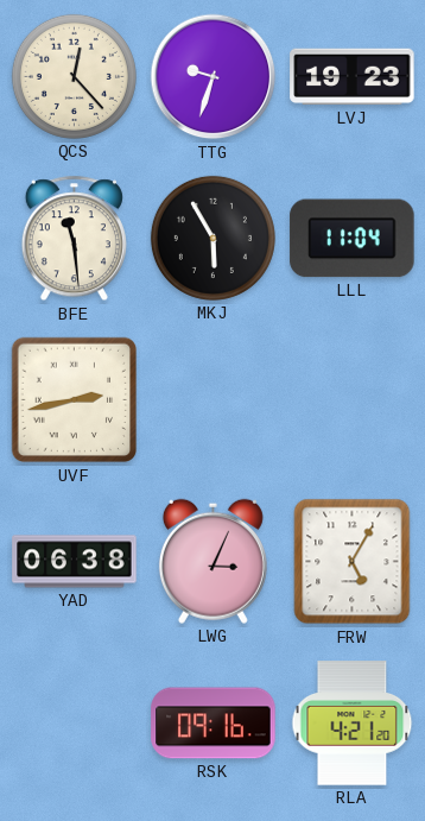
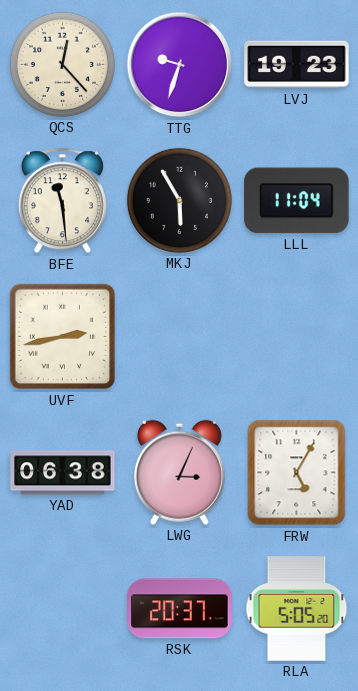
RSK: 09:16 -> 20:37
RLA: 4:21 -> 5:05
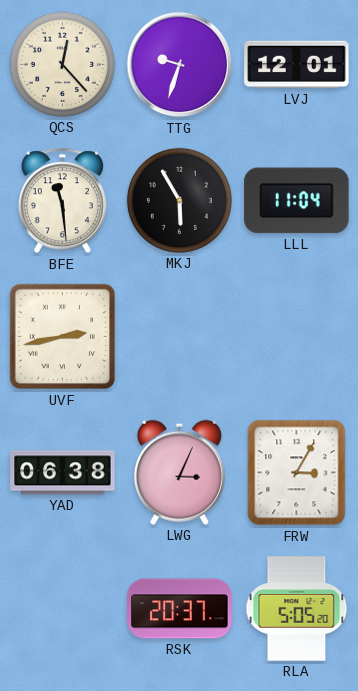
LVJ: 19:23 -> 12:01
FRW: 5:05 -> 3:05
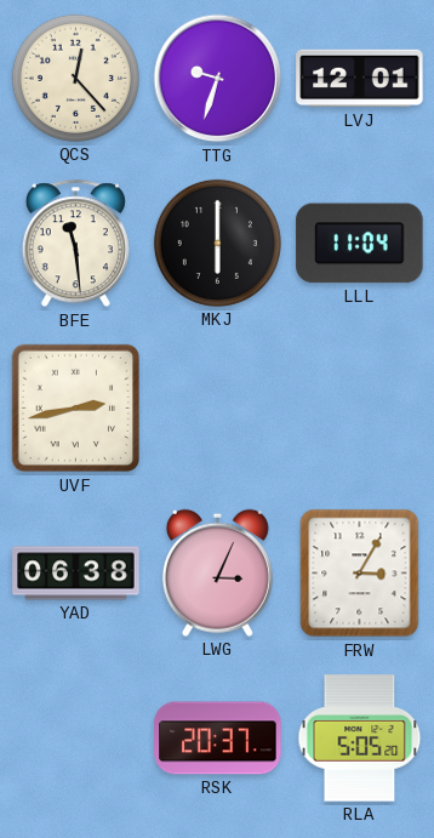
MKJ: 5:55 -> 6:00
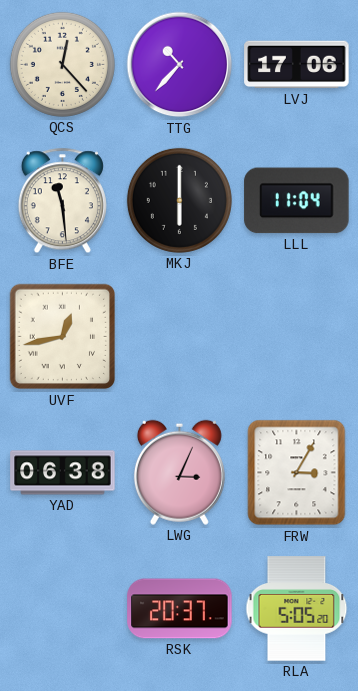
TTG: 9:33 -> 10:37
LVJ: 12:01 -> 17:06
UVF: 2:43 -> 12:43
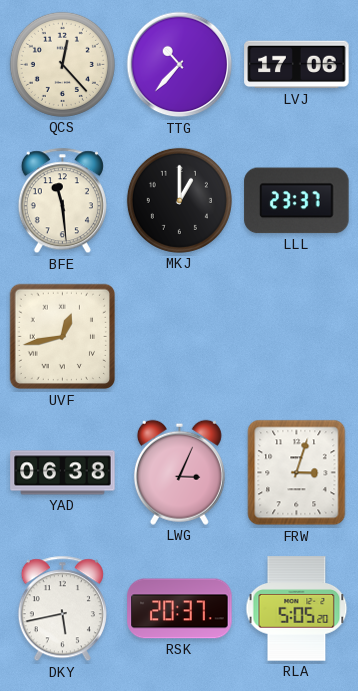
MKJ: 6:00 -> 1:00
LLL: 11:04 -> 23:37
FRW: 3:05 -> 3:03
DKY: none -> 5:43
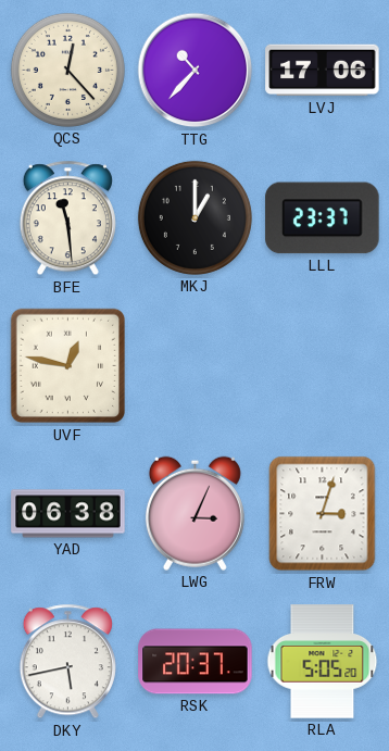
UVF: 12:43 -> 12:47
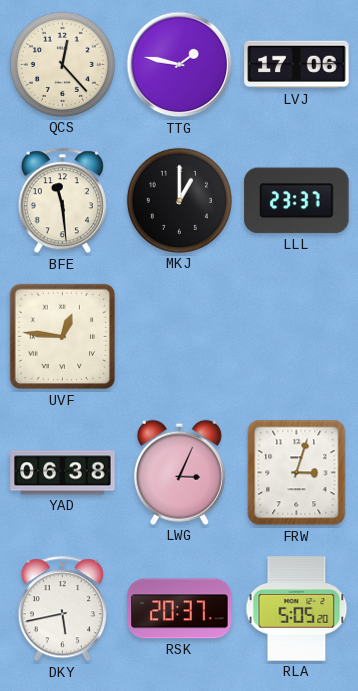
TTG: 10:37 -> 1:47
UVF: 12:47 -> 12:46
